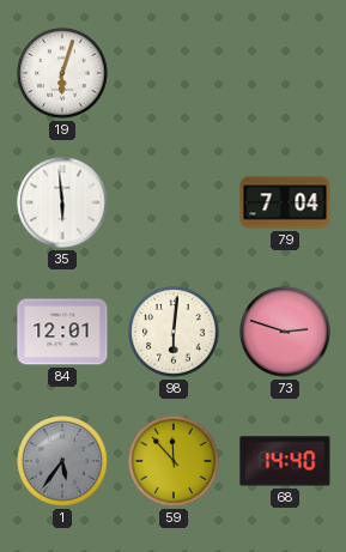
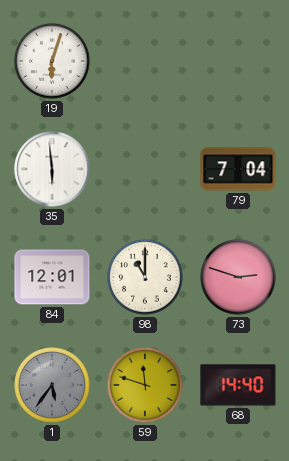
98: 6:01 -> 11:00
59: 11:53 -> 11:48
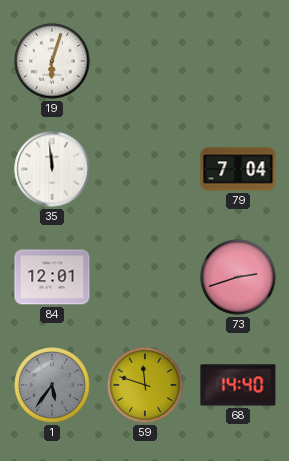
35: 5:59 -> 11:59
98: 11:00 -> none
73: 2:48 -> 2:42
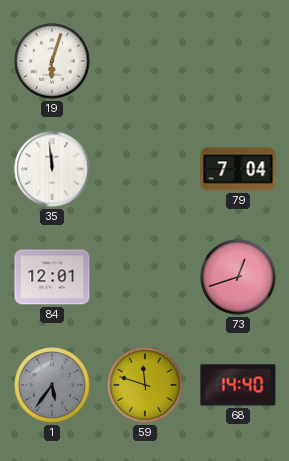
73: 2:42 -> 12:42
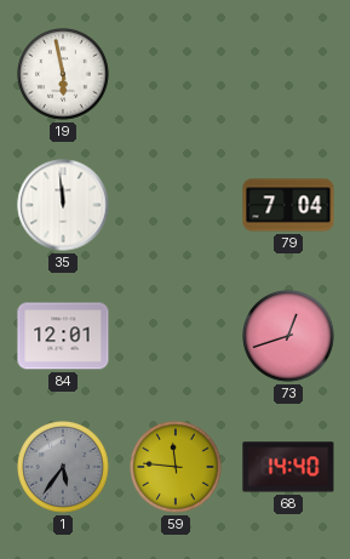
19: 6:03 -> 5:58
59: 11:48 -> 11:46
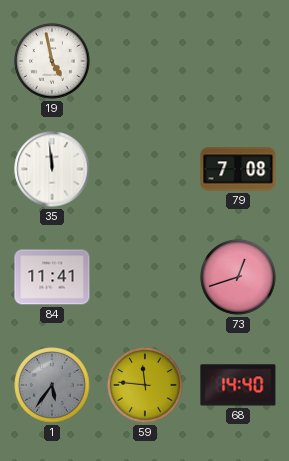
19: 5:58 -> 4:58
79: 7:04 -> 7:08
84: 12:01 -> 11:41
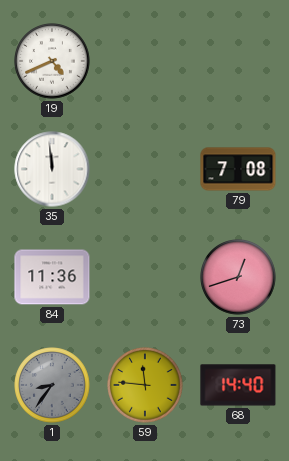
19: 4:58 -> 4:41
84: 11:41 -> 11:36
1: 5:36 -> 8:36
